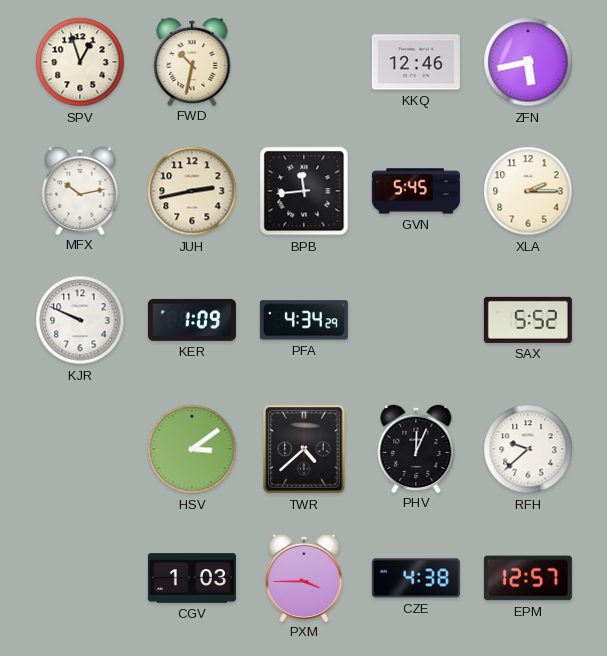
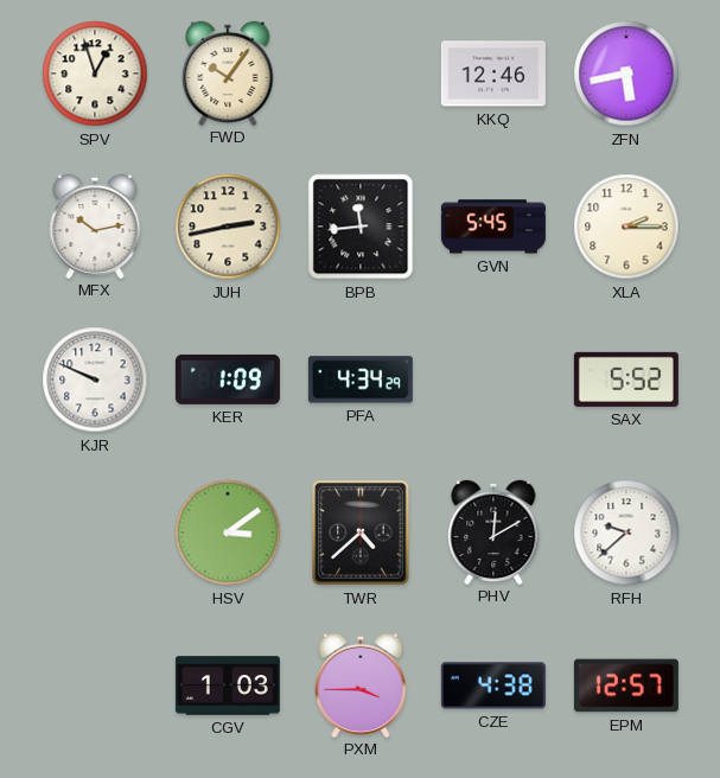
FWD: 10:32 -> 10:06
PHV: 12:04 -> 12:10
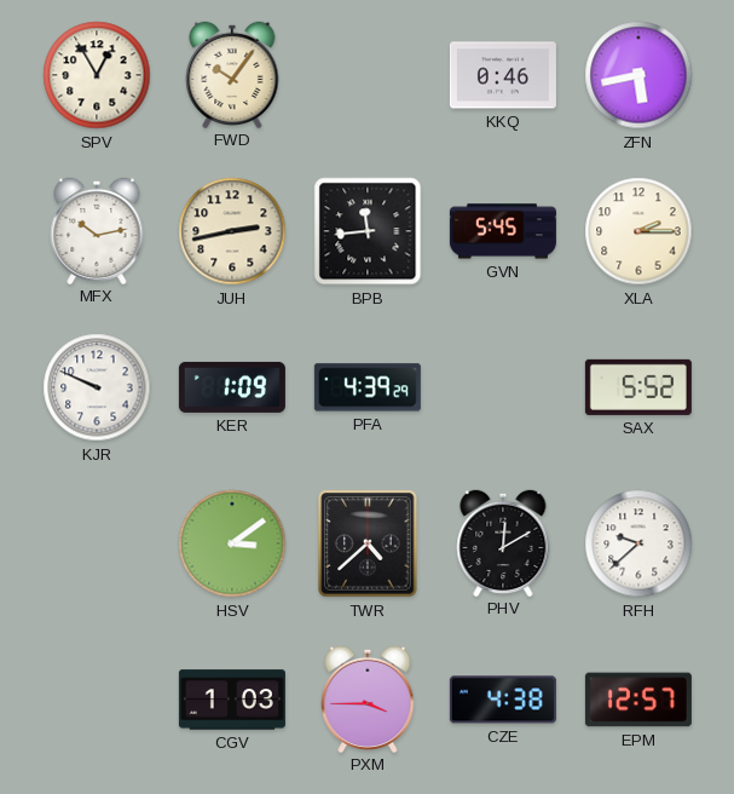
SPV: 12:57 -> 12:55
KKQ: 12:46 -> 0:46
PFA: 4:34 -> 4:39
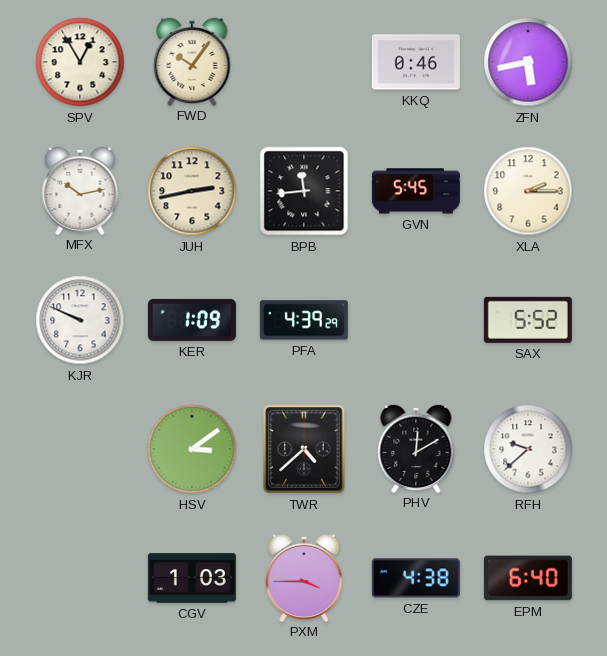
EPM: 12:57 -> 6:40
